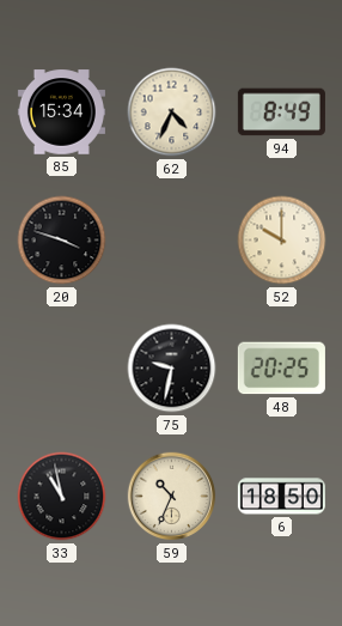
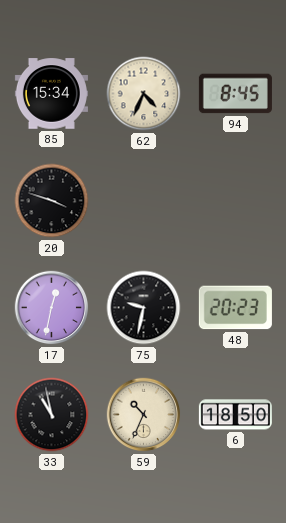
94: 8:49 -> 8:45
52: 10:00 -> none
17: none -> 12:32
48: 20:25 -> 20:23
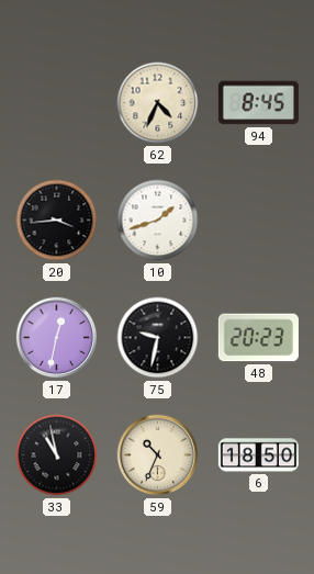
85: 15:34 -> none
20: 3:48 -> 3:44
10: none -> 1:42
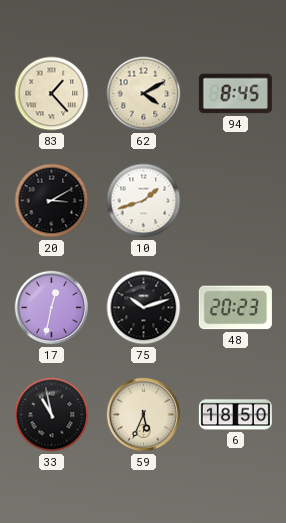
83: none -> 1:23
62: 4:34 -> 4:10
20: 3:44 -> 3:10
75: 9:32 -> 10:12
59: 10:34 -> 5:34
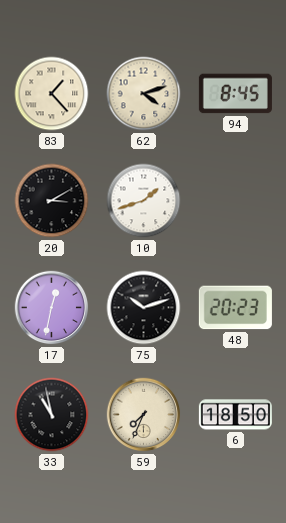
62: 4:10 -> 4:12
59: 5:34 -> 7:34
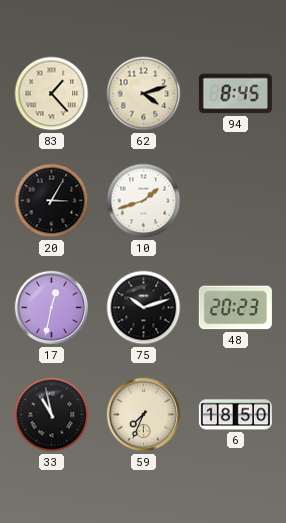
20: 3:10 -> 3:05
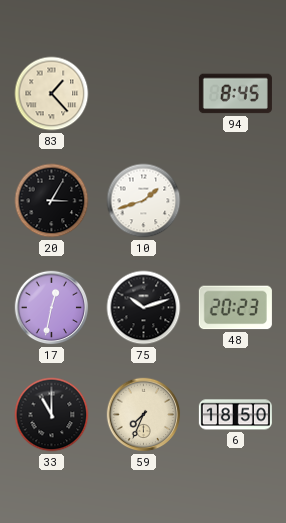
62: 4:12 -> none
33: 10:58 -> 11:00
